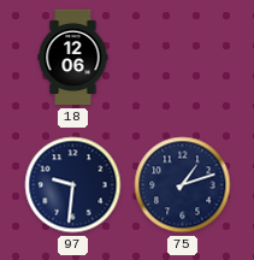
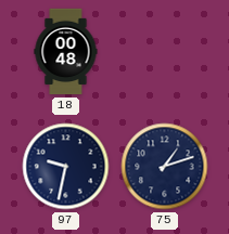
18: 12:06 -> 00:48
97: 9:31 -> 9:32
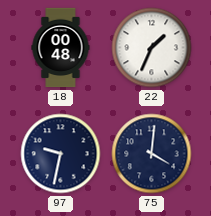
22: none -> 1:34
75: 1:12 -> 4:01
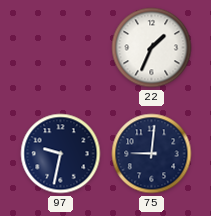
18: 00:48 -> none
75: 4:01 -> 9:01
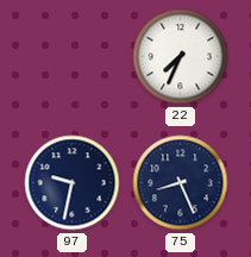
22: 1:34 -> 7:34
75: 9:01 -> 8:26
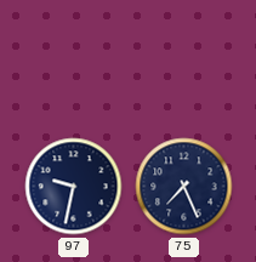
22: 7:34 -> none
75: 8:26 -> 7:26
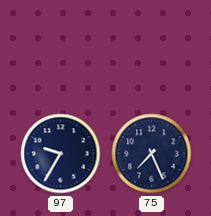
97: 9:32 -> 9:35
